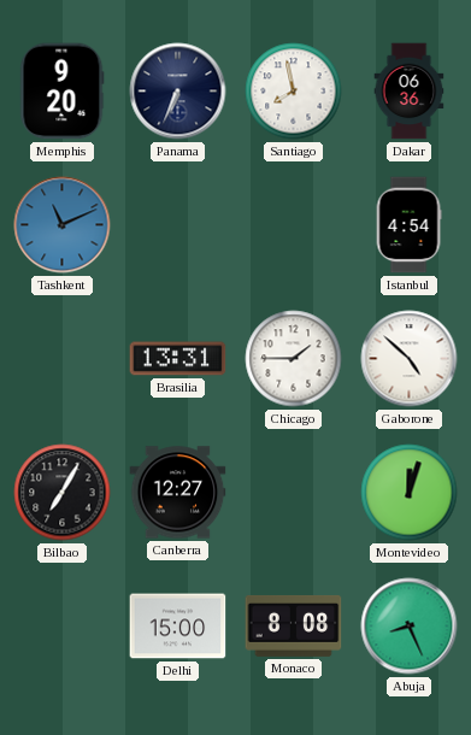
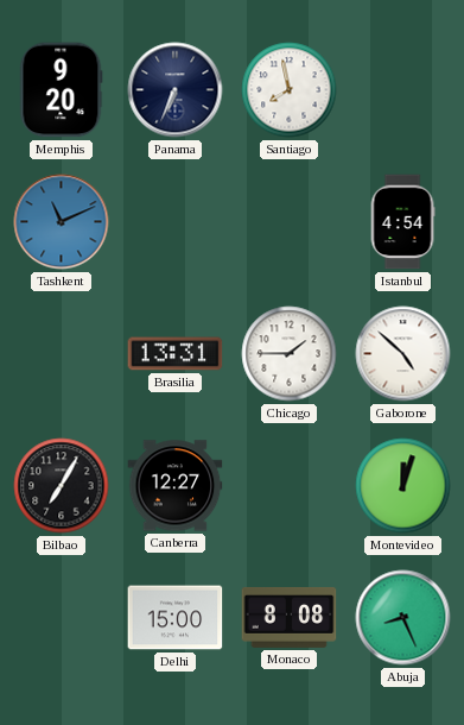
Dakar: 06:36 -> none
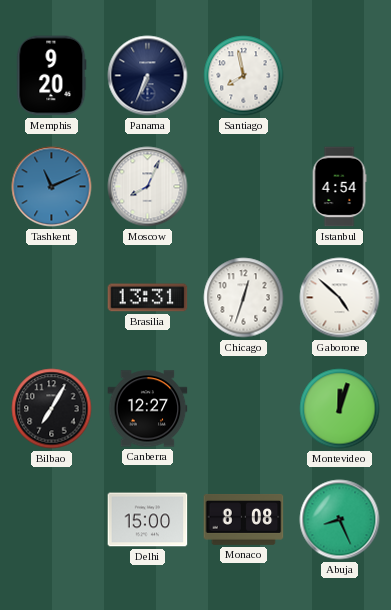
Moscow: none -> 8:04
Chicago: 1:45 -> 12:33
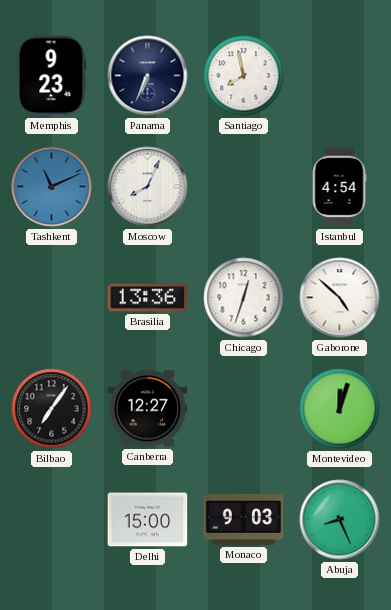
Memphis: 9:20 -> 9:23
Brasilia: 13:31 -> 13:36
Bilbao: 7:05 -> 7:06
Monaco: 8:08 -> 9:03
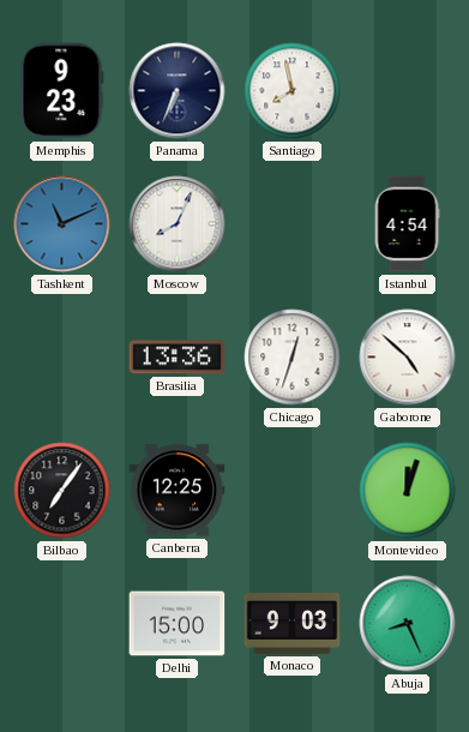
Canberra: 12:27 -> 12:25
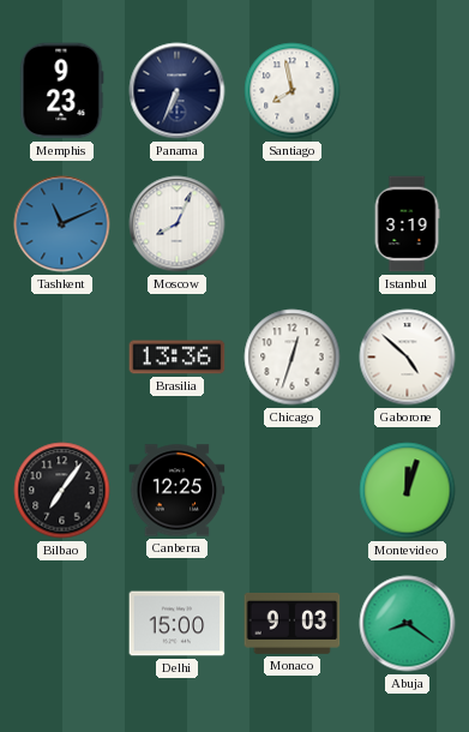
Istanbul: 4:54 -> 3:19
Abuja: 8:26 -> 8:21
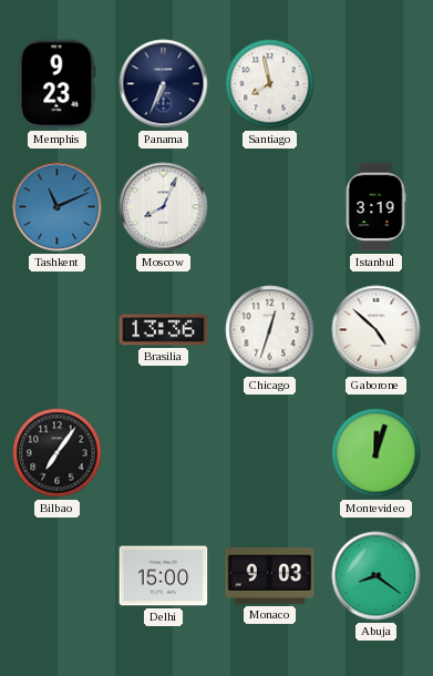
Canberra: 12:25 -> none
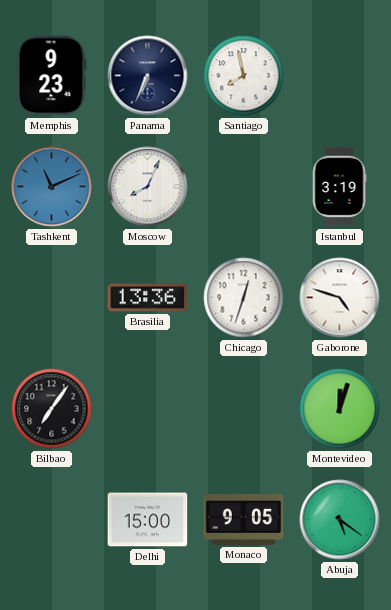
Gaborone: 4:52 -> 4:48
Monaco: 9:03 -> 9:05
Abuja: 8:21 -> 5:21
